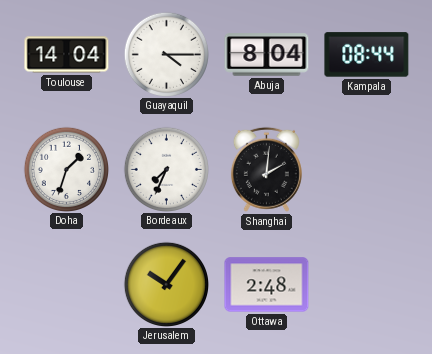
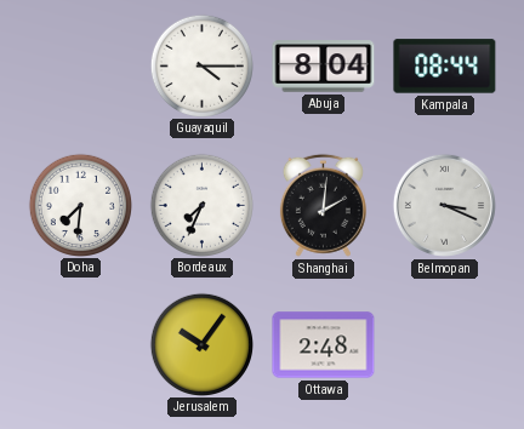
Toulouse: 14:04 -> none
Doha: 1:33 -> 7:31
Belmopan: none -> 3:19
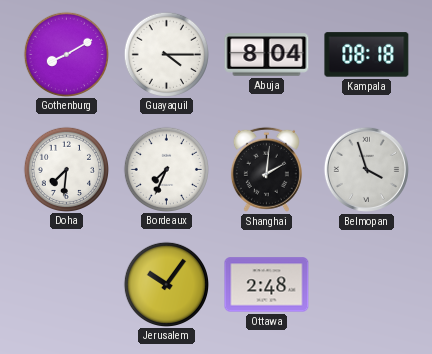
Gothenburg: none -> 8:10
Kampala: 08:44 -> 08:18
Belmopan: 3:19 -> 3:57
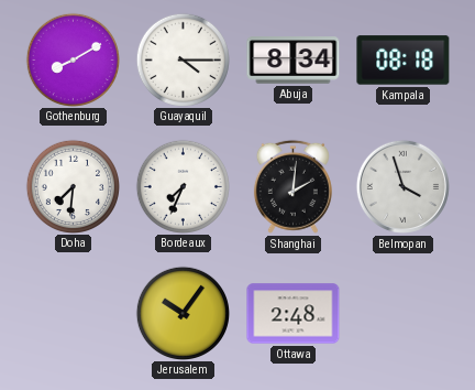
Abuja: 8:04 -> 8:34
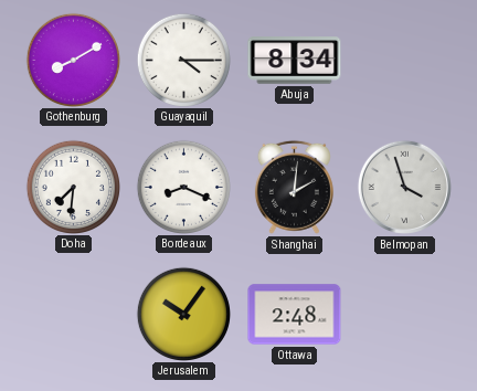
Kampala: 08:18 -> none
Bordeaux: 7:34 -> 8:19
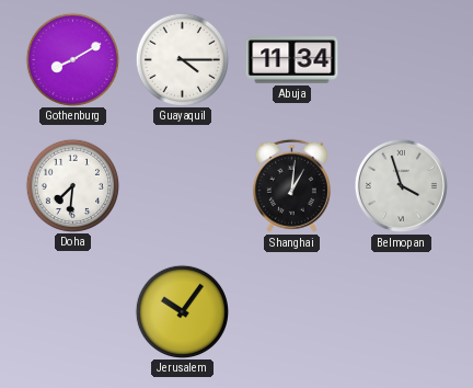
Abuja: 8:34 -> 11:34
Bordeaux: 8:19 -> none
Shanghai: 2:01 -> 1:01
Ottawa: 2:48 -> none
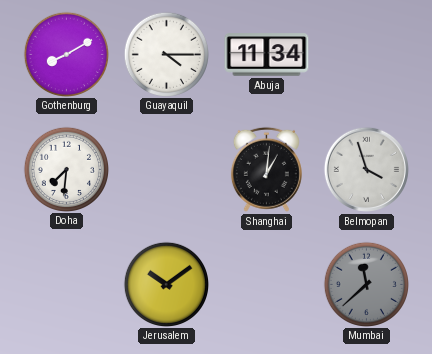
Jerusalem: 10:06 -> 10:09
Mumbai: none -> 11:38
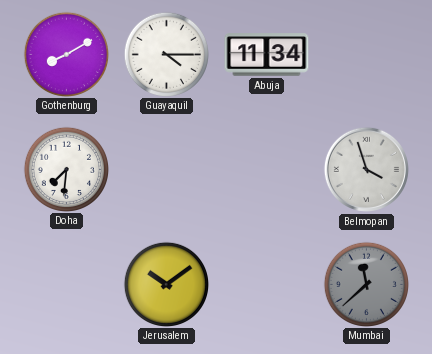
Shanghai: 1:01 -> none
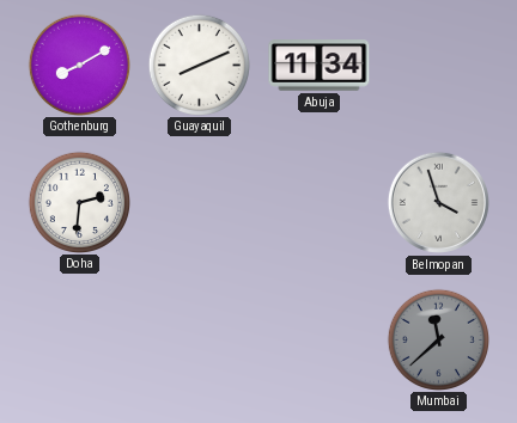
Guayaquil: 4:15 -> 8:11
Doha: 7:31 -> 2:31
Jerusalem: 10:09 -> none
